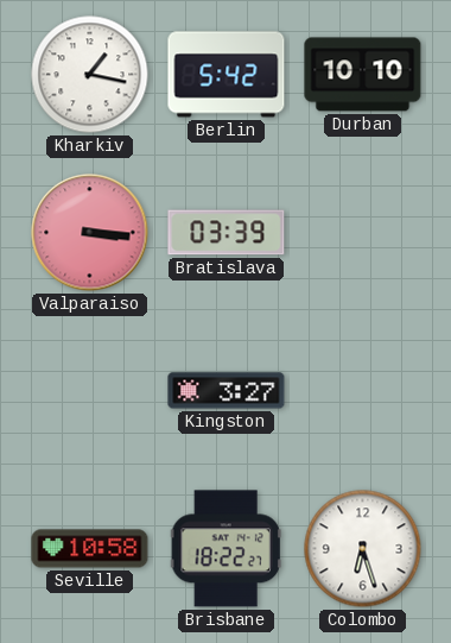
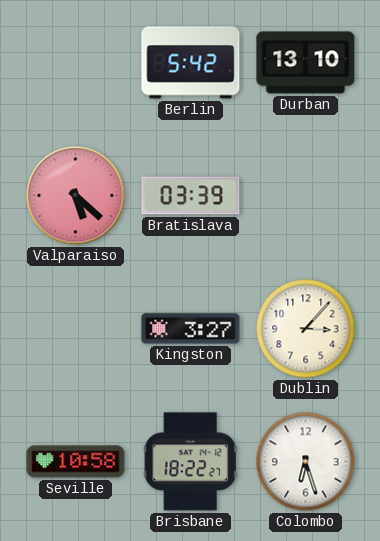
Kharkiv: 1:17 -> none
Durban: 10:10 -> 13:10
Valparaiso: 3:16 -> 5:22
Dublin: none -> 3:07
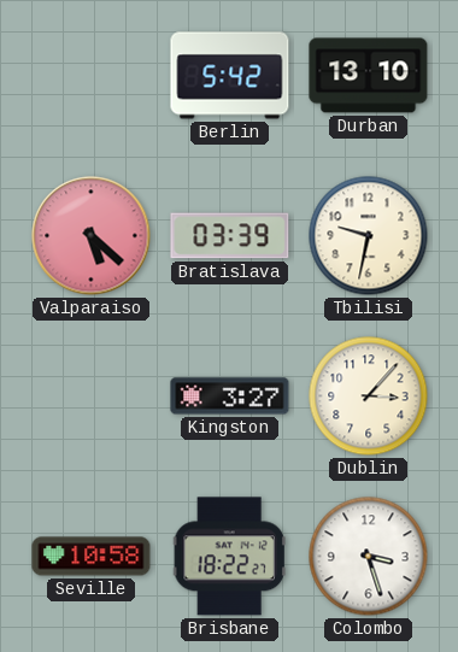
Tbilisi: none -> 9:32
Colombo: 6:27 -> 3:27
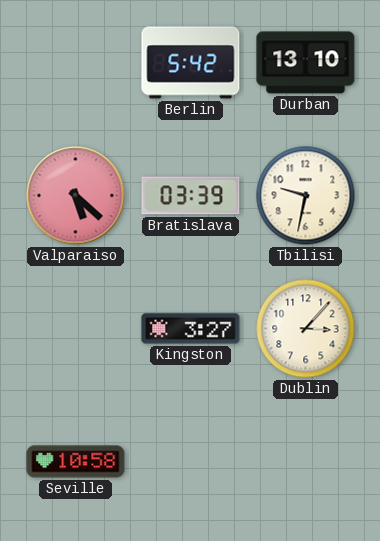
Brisbane: 18:22 -> none
Colombo: 3:27 -> none
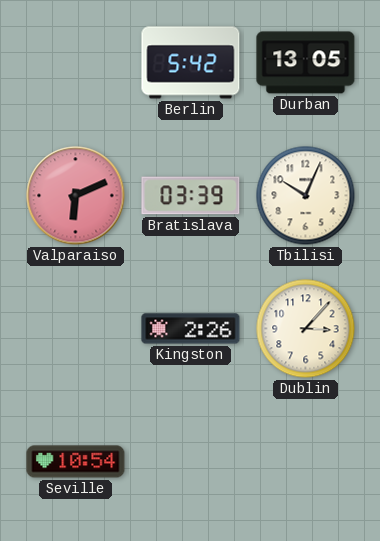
Durban: 13:10 -> 13:05
Valparaiso: 5:22 -> 6:11
Tbilisi: 9:32 -> 10:04
Kingston: 3:27 -> 2:26
Seville: 10:58 -> 10:54
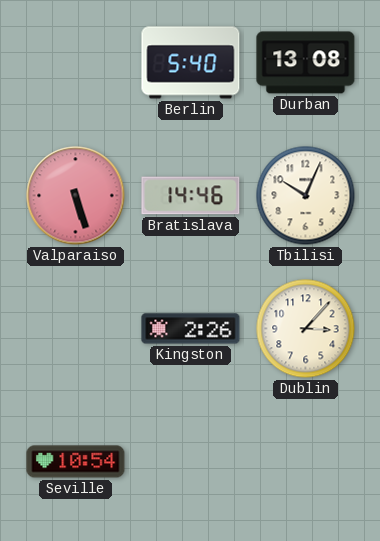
Berlin: 5:42 -> 5:40
Durban: 13:05 -> 13:08
Valparaiso: 6:11 -> 5:27
Bratislava: 03:39 -> 14:46
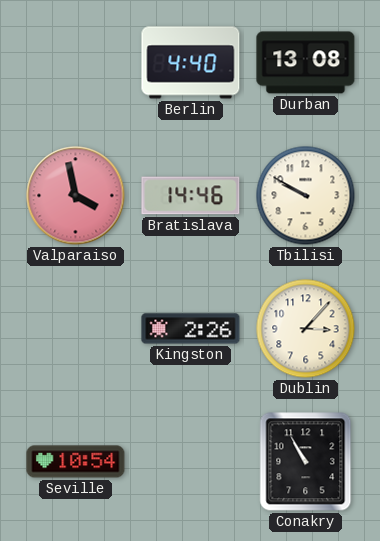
Berlin: 5:40 -> 4:40
Valparaiso: 5:27 -> 3:58
Tbilisi: 10:04 -> 9:50
Conakry: none -> 10:55
